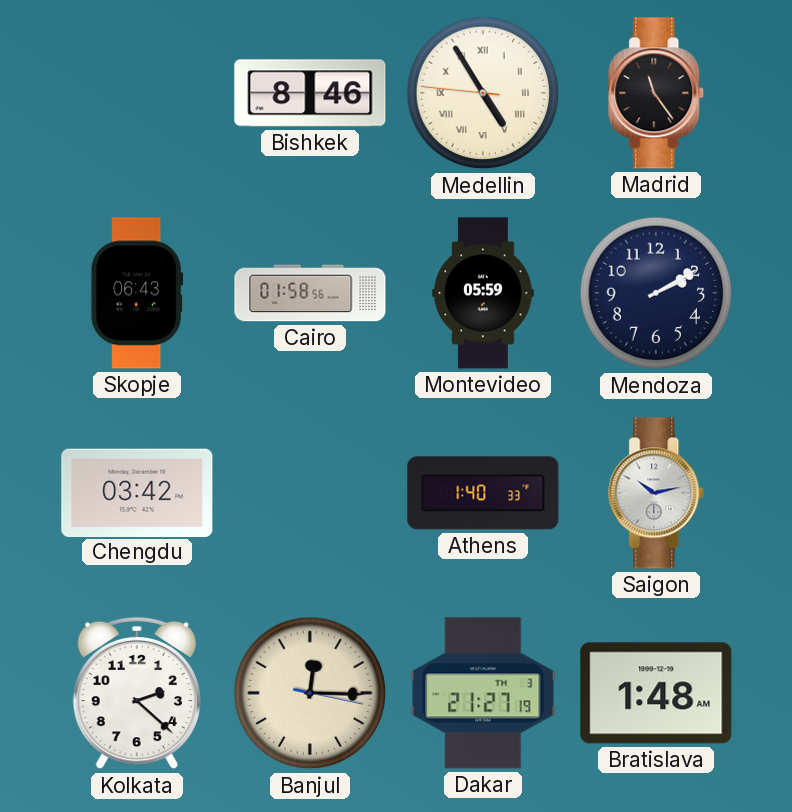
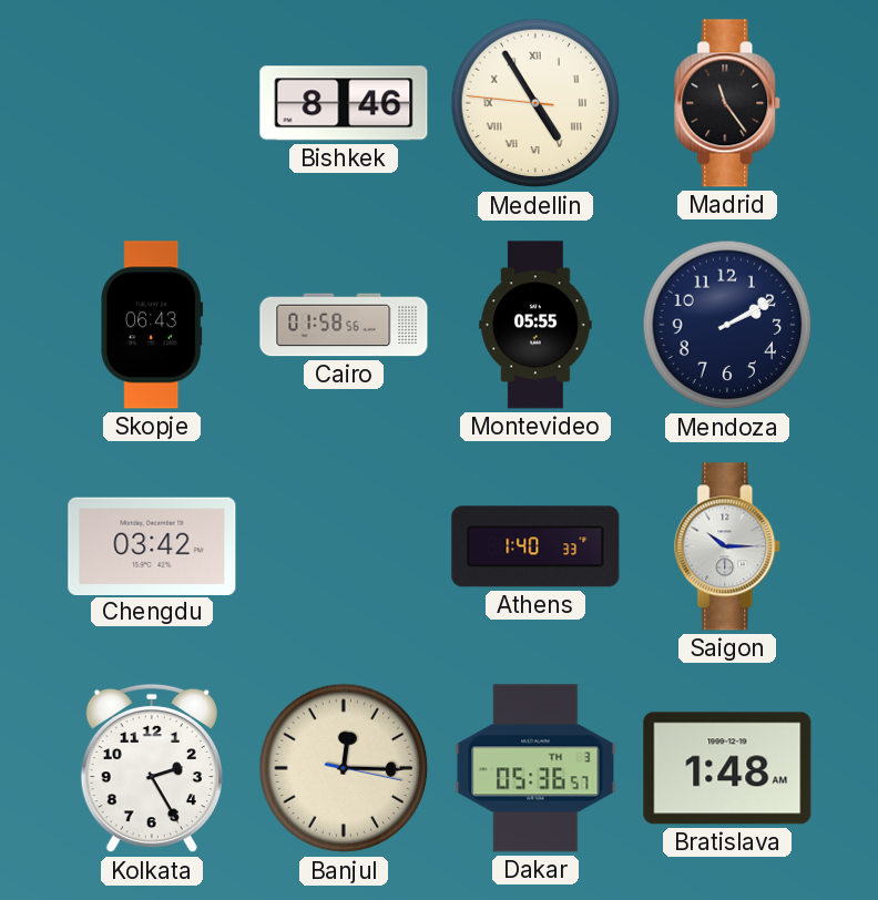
Montevideo: 05:59 -> 05:55
Saigon: 10:13 -> 10:15
Kolkata: 2:22 -> 2:25
Dakar: 21:27 -> 05:36
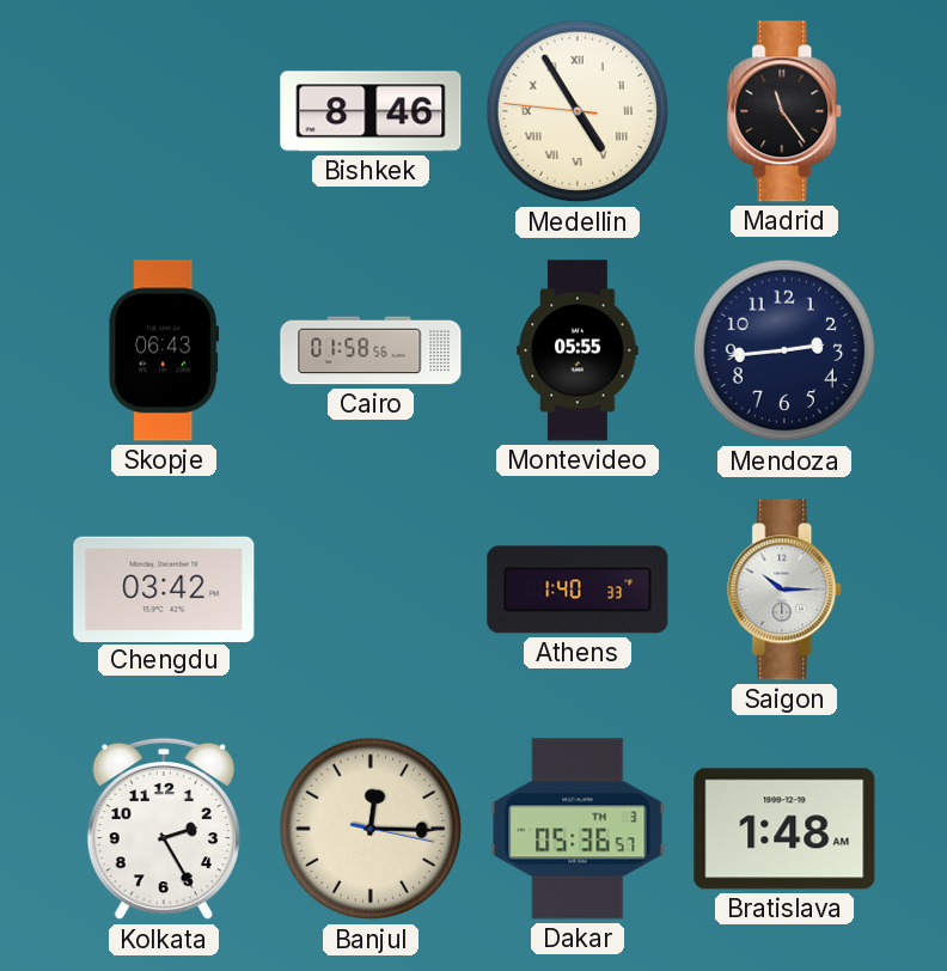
Mendoza: 2:10 -> 2:44
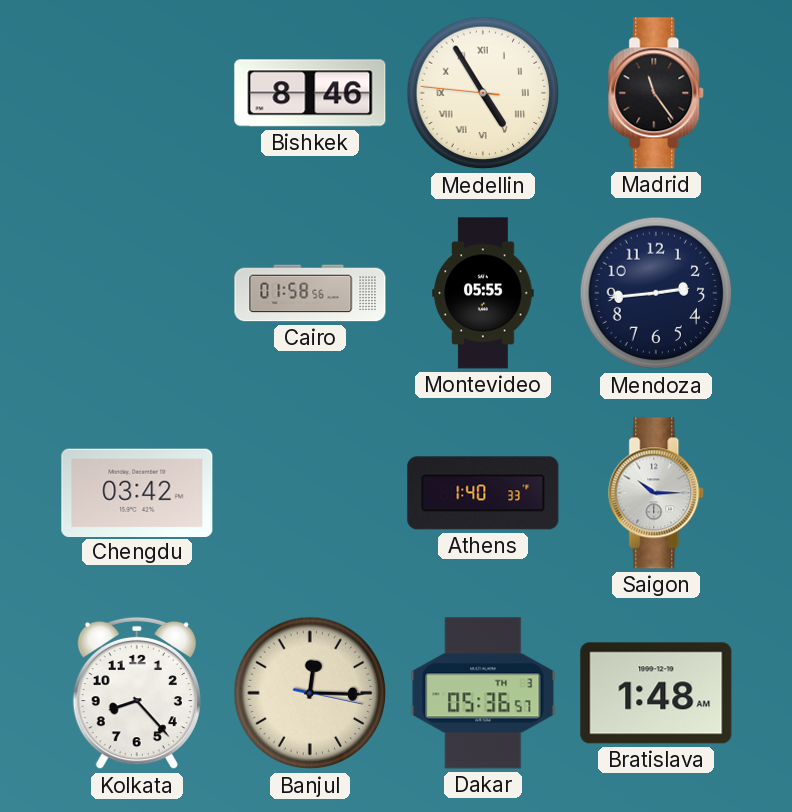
Skopje: 06:43 -> none
Kolkata: 2:25 -> 8:23
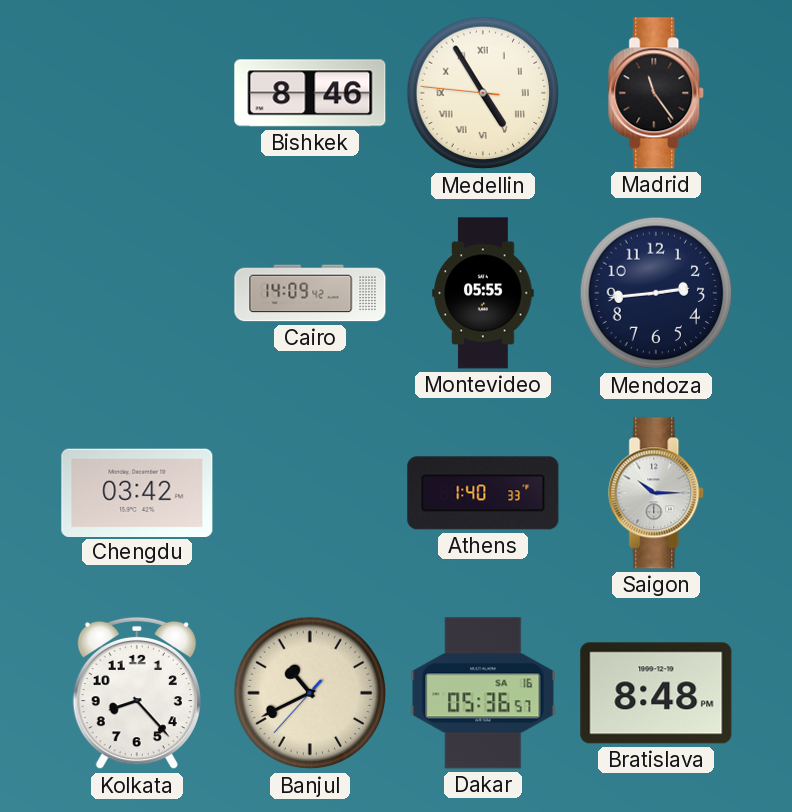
Cairo: 01:58 -> 14:09
Banjul: 12:15 -> 10:40
Dakar date: TH 3 -> SA 16
Bratislava: 1:48 -> 8:48
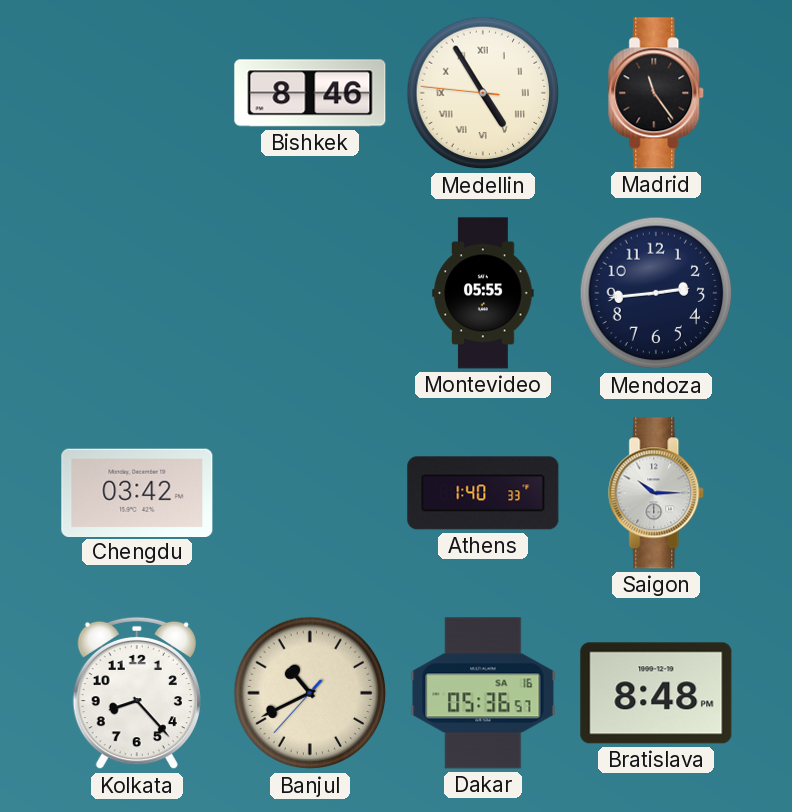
Cairo: 14:09 -> none
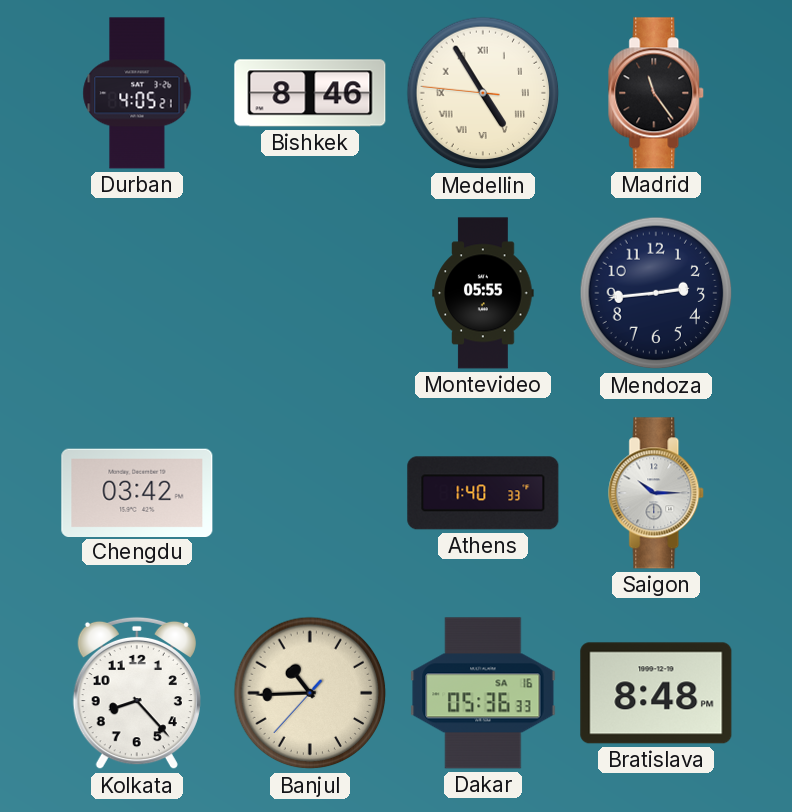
Durban: none -> 4:05
Banjul: 10:40 -> 10:44
Dakar: 05:36:57 -> 05:36:33
